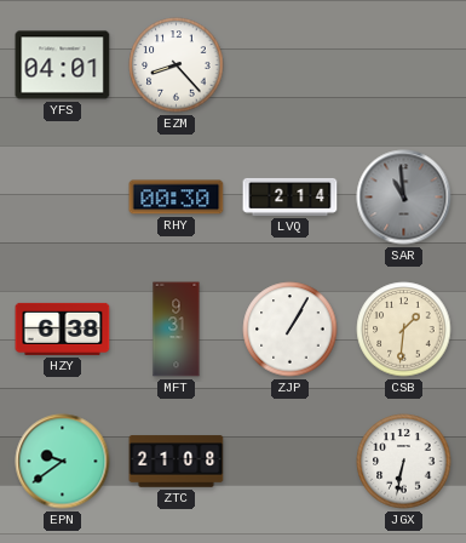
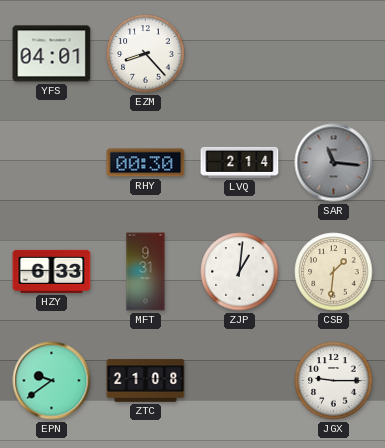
SAR: 10:59 -> 11:16
HZY: 6:38 -> 6:33
ZJP: 1:05 -> 1:01
JGX: 6:32 -> 9:15
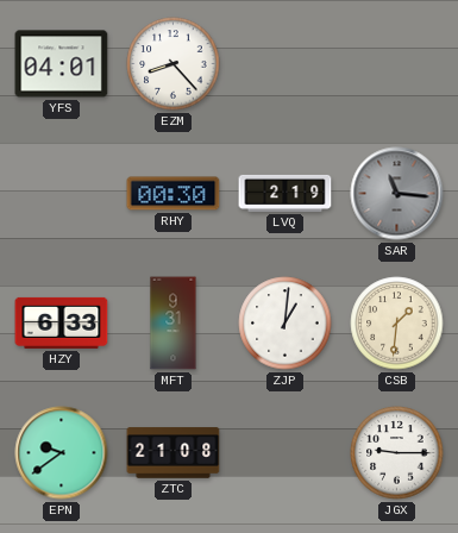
LVQ: 2:14 -> 2:19
